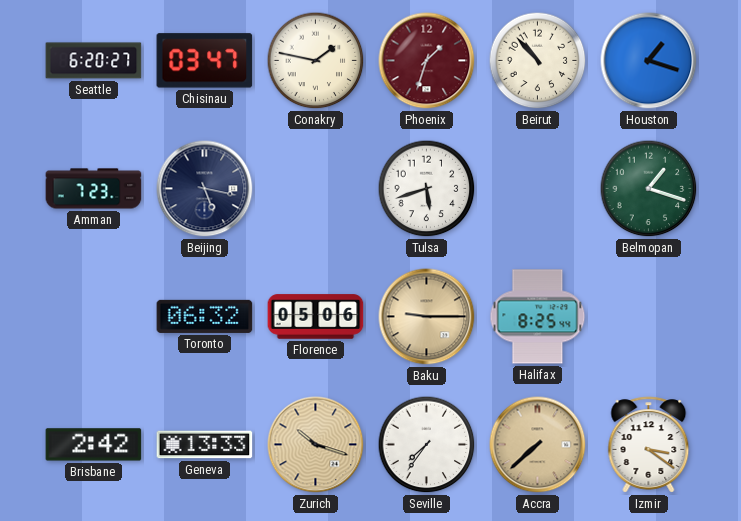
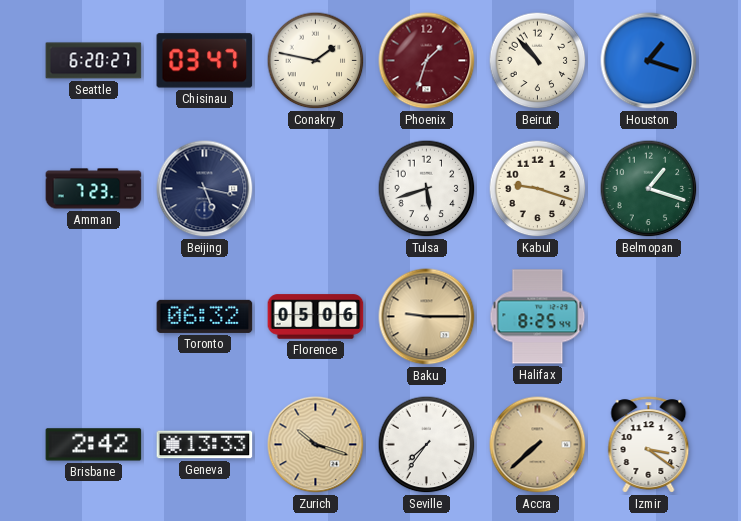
Kabul: none -> 9:18
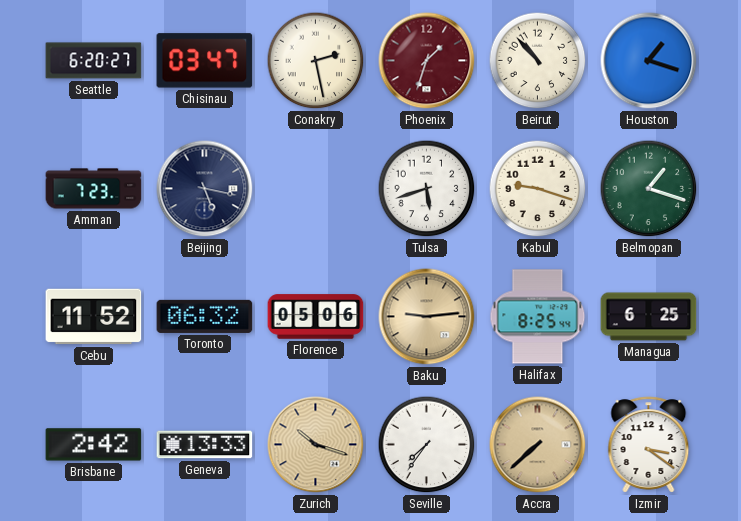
Conakry: 1:47 -> 2:28
Cebu: none -> 11:52
Baku: 9:15 -> 9:14
Managua: none -> 6:25
